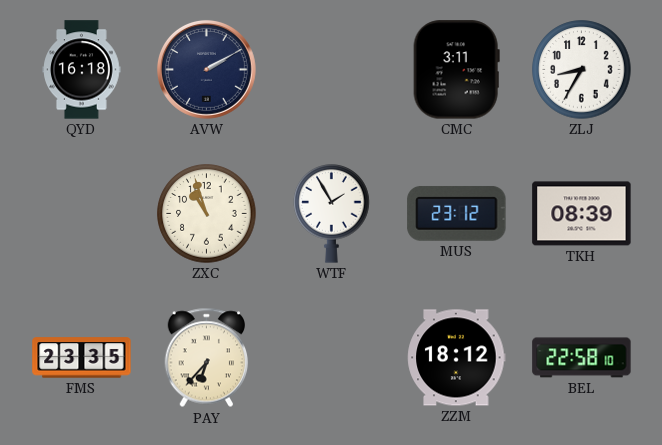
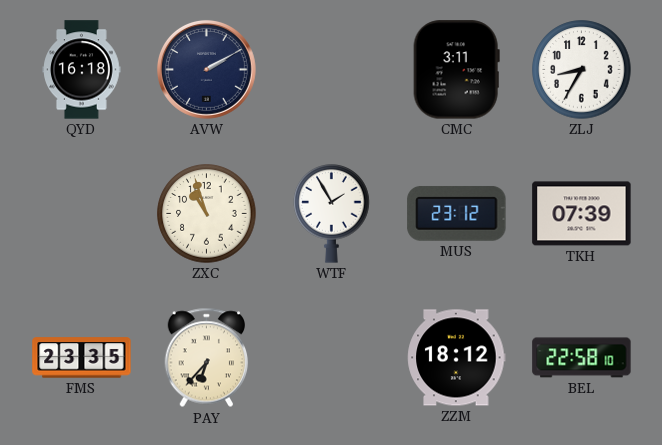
TKH: 08:39 -> 07:39
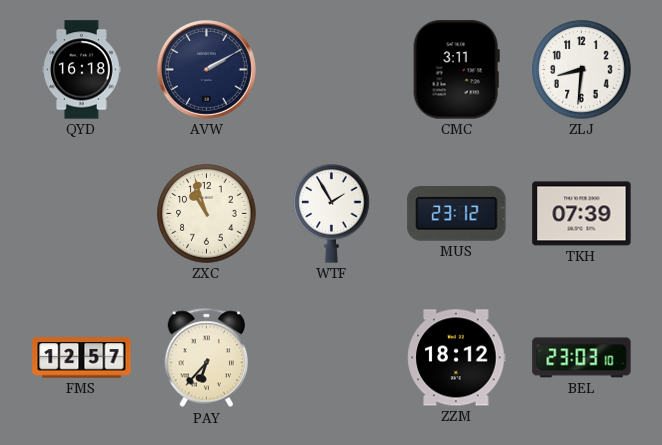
ZLJ: 8:35 -> 8:31
FMS: 23:35 -> 12:57
BEL: 22:58 -> 23:03
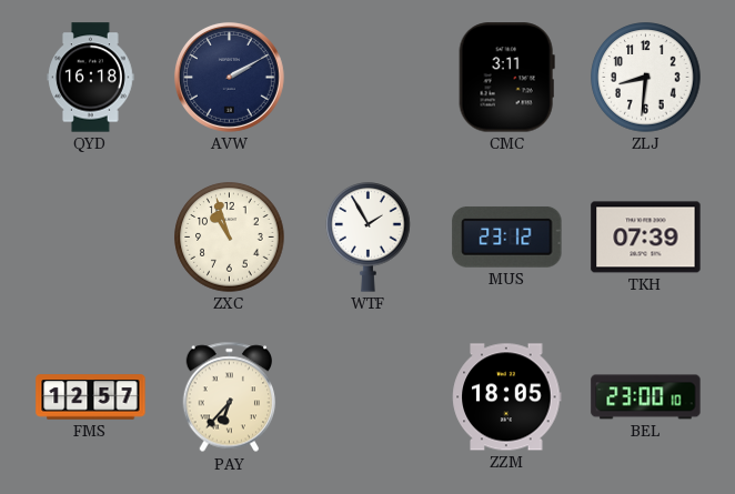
ZZM: 18:12 -> 18:05
BEL: 23:03 -> 23:00
